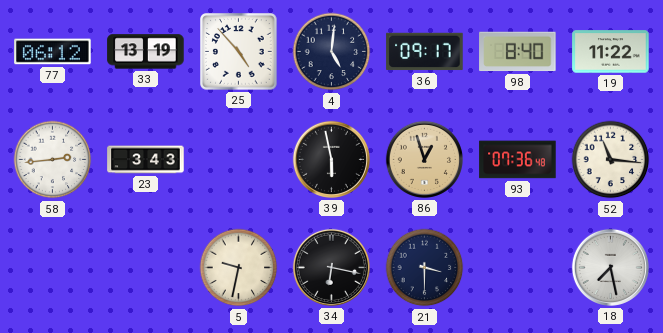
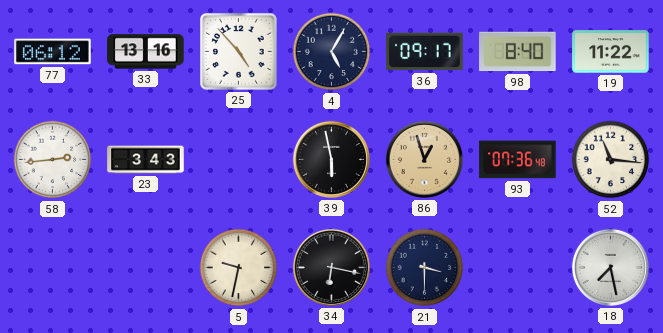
33: 13:19 -> 13:16
4: 5:01 -> 5:05
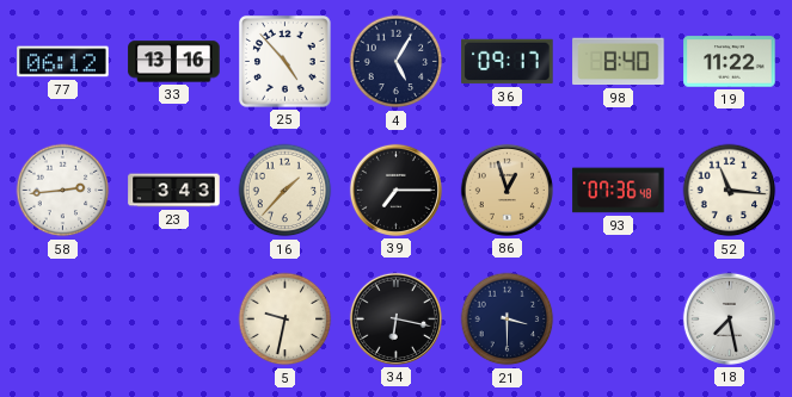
16: none -> 1:37
39: 5:58 -> 7:15
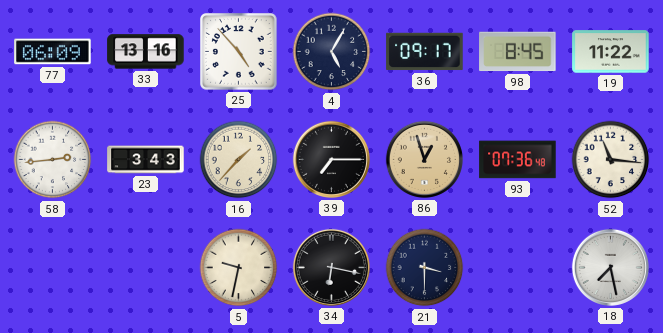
77: 06:12 -> 06:09
98: 8:40 -> 8:45
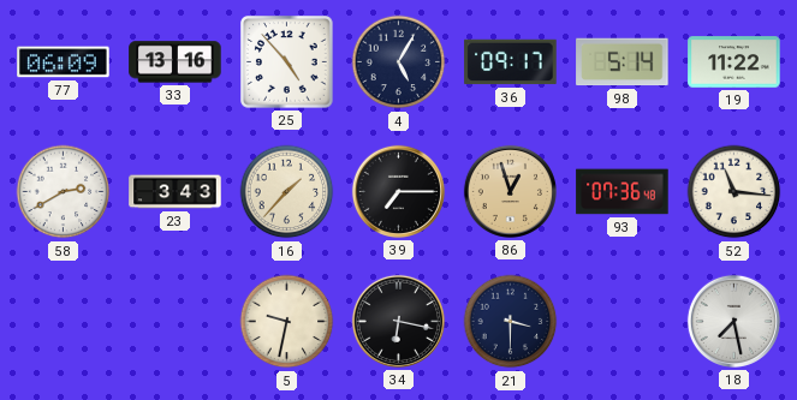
98: 8:45 -> 5:14
58: 2:44 -> 2:40
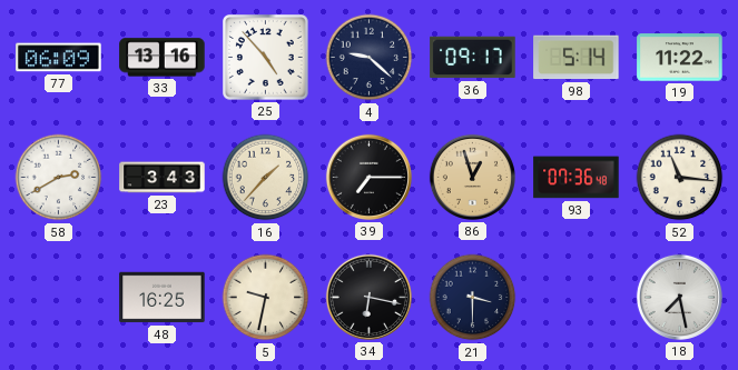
4: 5:05 -> 9:22
48: none -> 16:25
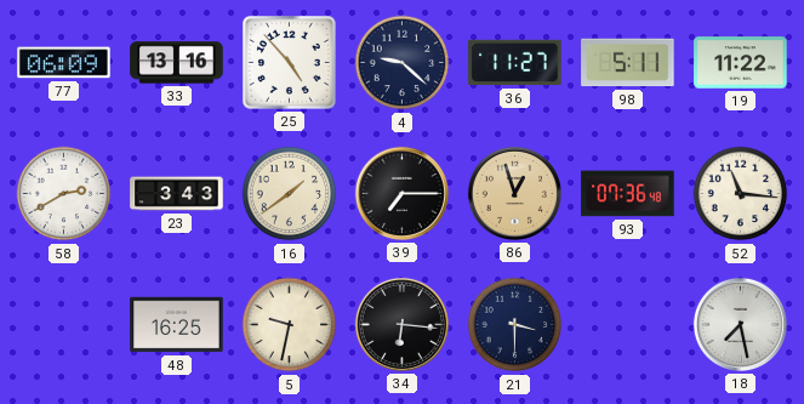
36: 09:17 -> 11:27
98: 5:14 -> 5:11
16: 1:37 -> 1:39
34: 6:17 -> 6:16
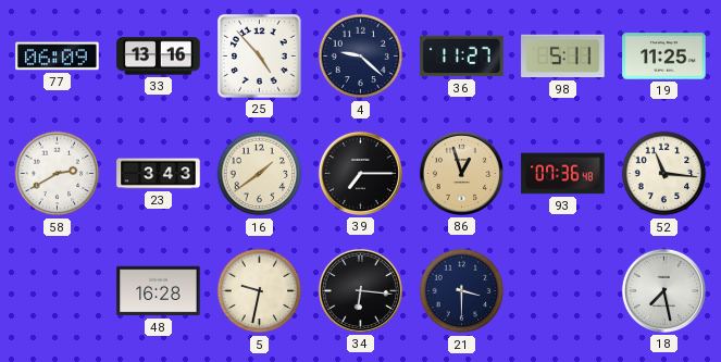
19: 11:22 -> 11:25
48: 16:25 -> 16:28
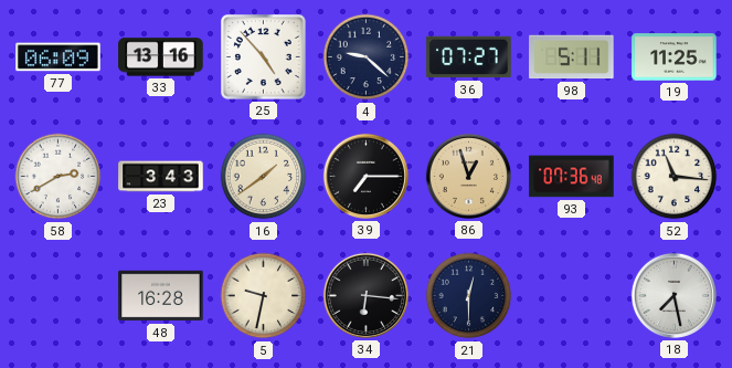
36: 11:27 -> 07:27
21: 3:30 -> 12:30
